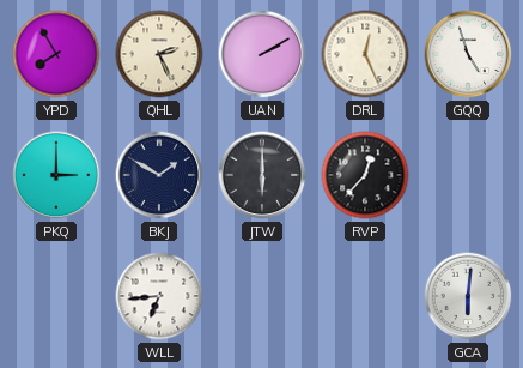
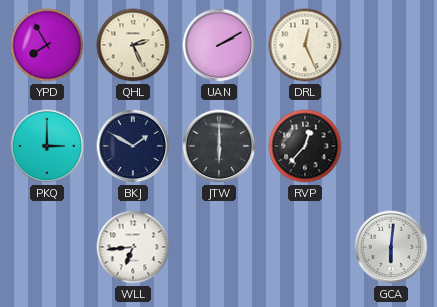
GQQ: 4:57 -> none
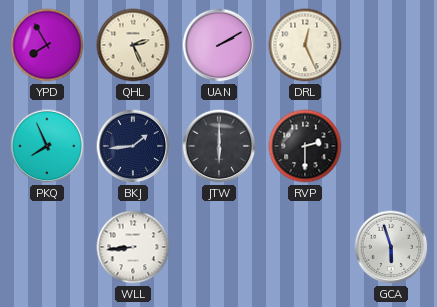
PKQ: 3:00 -> 7:56
BKJ: 1:50 -> 1:44
RVP: 12:37 -> 2:30
WLL: 6:44 -> 8:44
GCA: 6:01 -> 5:57
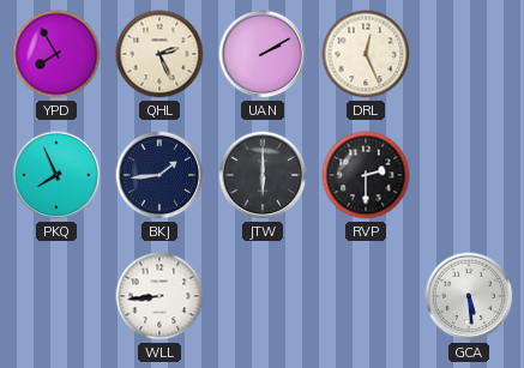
GCA: 5:57 -> 5:29
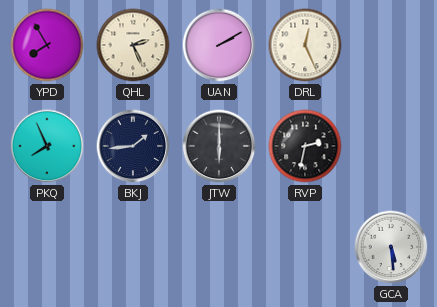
RVP: 2:30 -> 2:32
WLL: 8:44 -> none
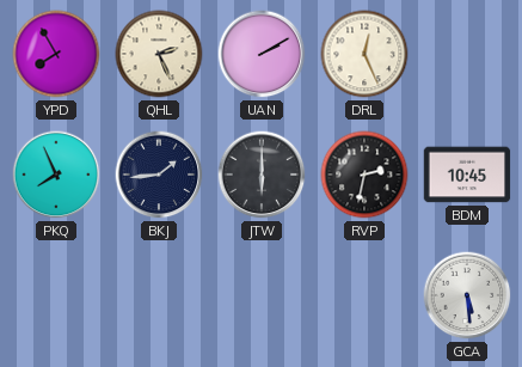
BDM: none -> 10:45
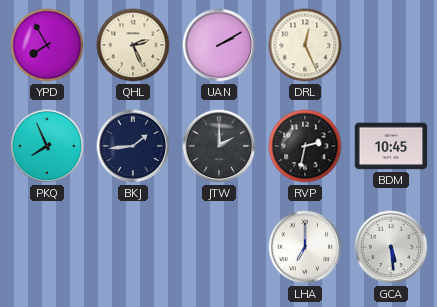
JTW: 6:00 -> 2:00
LHA: none -> 7:00
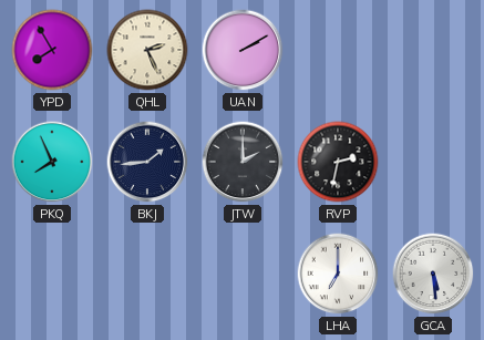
DRL: 12:26 -> none
BDM: 10:45 -> none
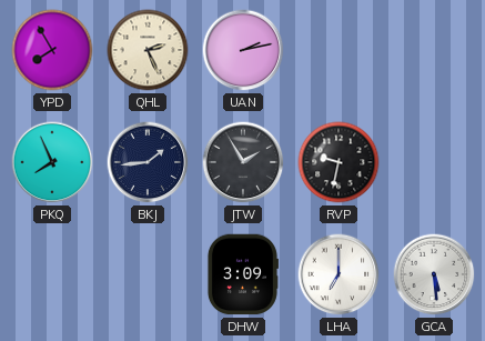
UAN: 2:10 -> 2:13
JTW: 2:00 -> 1:55
RVP: 2:32 -> 9:32
DHW: none -> 3:09
